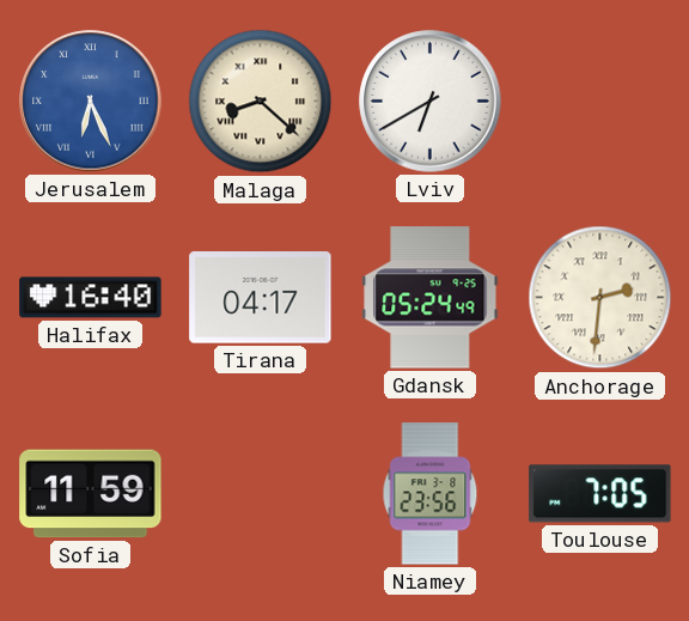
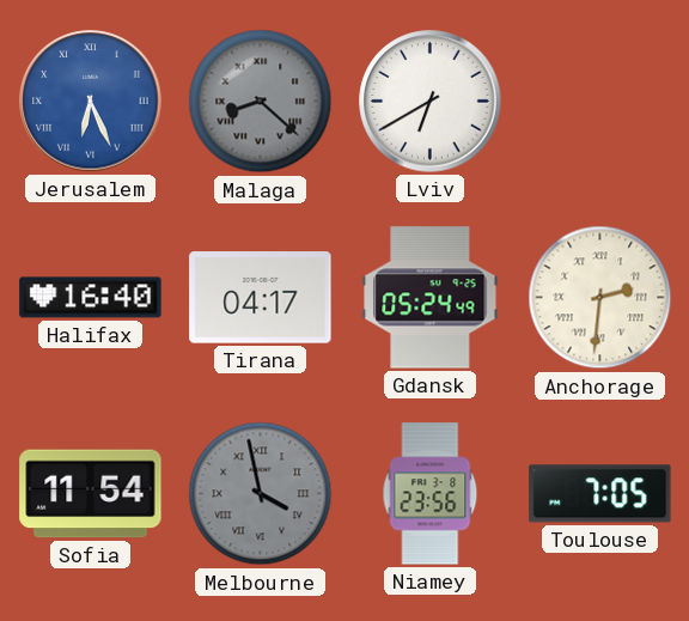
Malaga dial: cream -> grey
Sofia: 11:59 -> 11:54
Melbourne: none -> 3:58
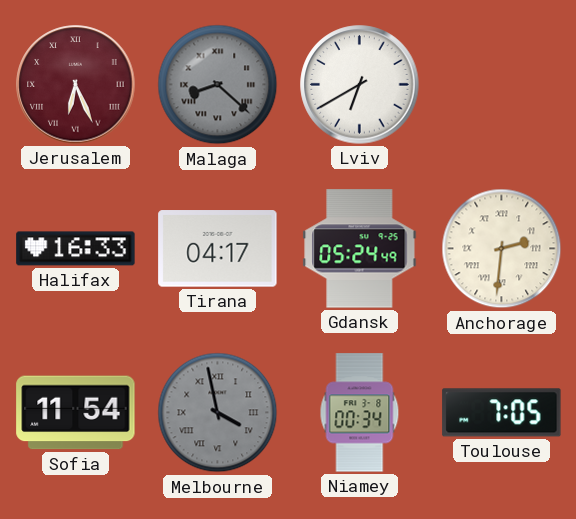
Jerusalem dial: blue -> burgundy
Halifax: 16:40 -> 16:33
Niamey: 23:56 -> 00:34
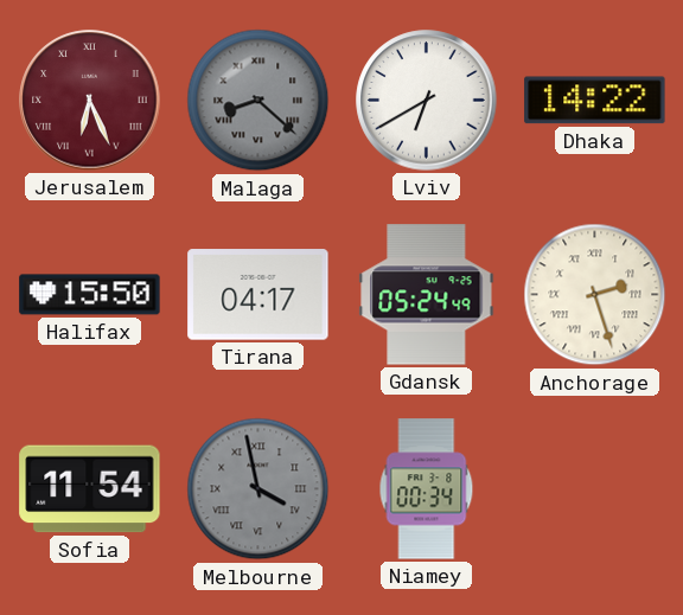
Dhaka: none -> 14:22
Halifax: 16:33 -> 15:50
Anchorage: 2:31 -> 2:27
Toulouse: 7:05 -> none
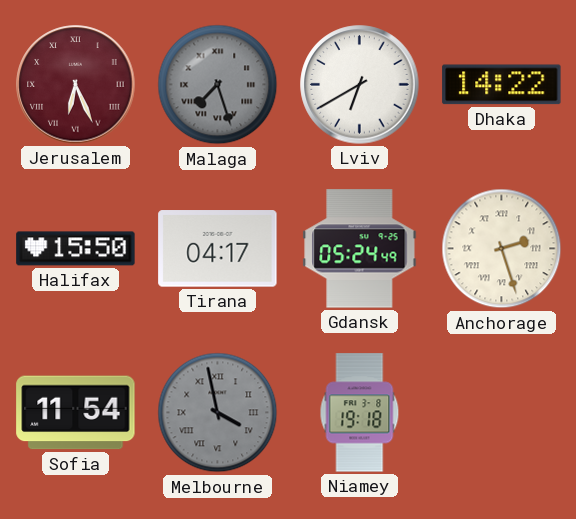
Malaga: 8:22 -> 7:27
Niamey: 00:34 -> 19:18
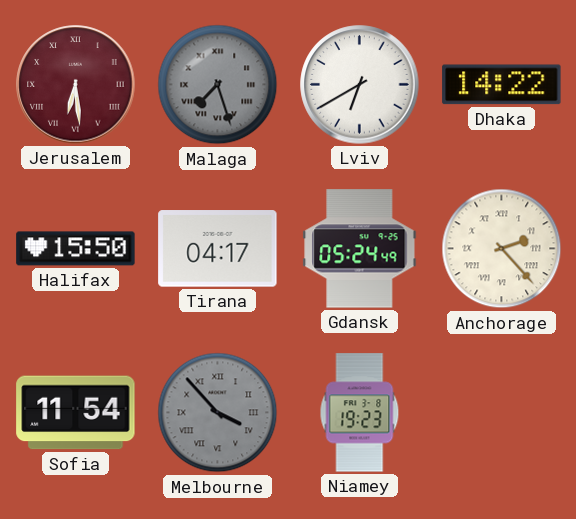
Jerusalem: 6:26 -> 6:29
Anchorage: 2:27 -> 2:23
Melbourne: 3:58 -> 3:53
Niamey: 19:18 -> 19:23
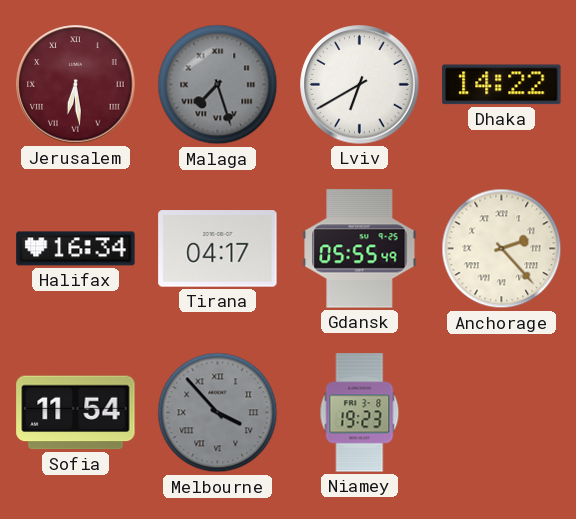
Halifax: 15:50 -> 16:34
Gdansk: 05:24 -> 05:55
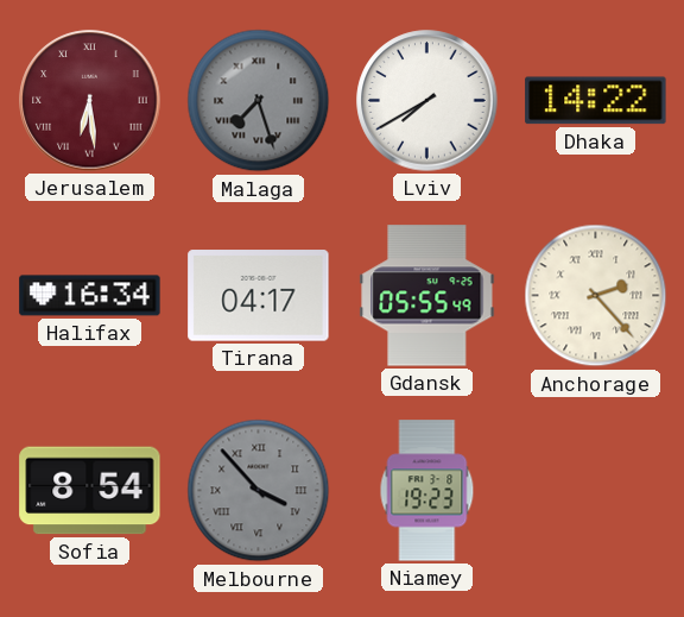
Lviv: 6:40 -> 7:40
Sofia: 11:54 -> 8:54
